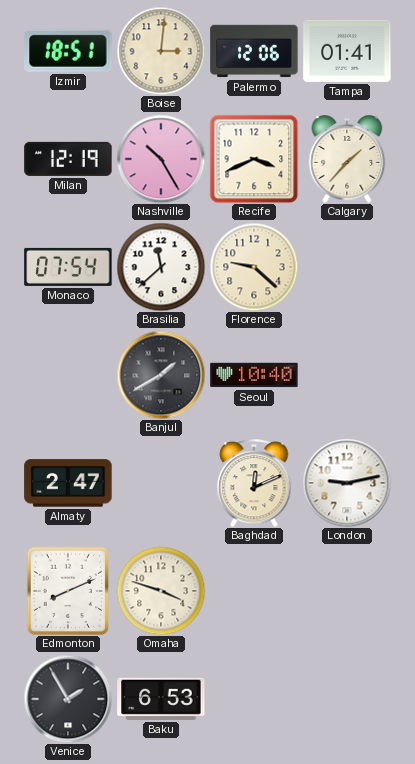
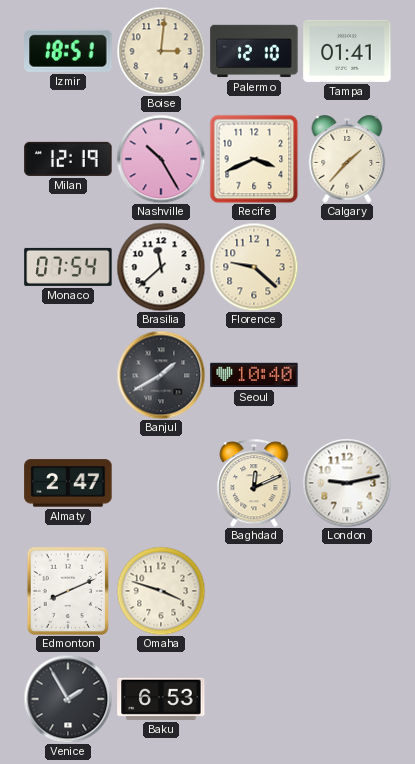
Palermo: 12:06 -> 12:10
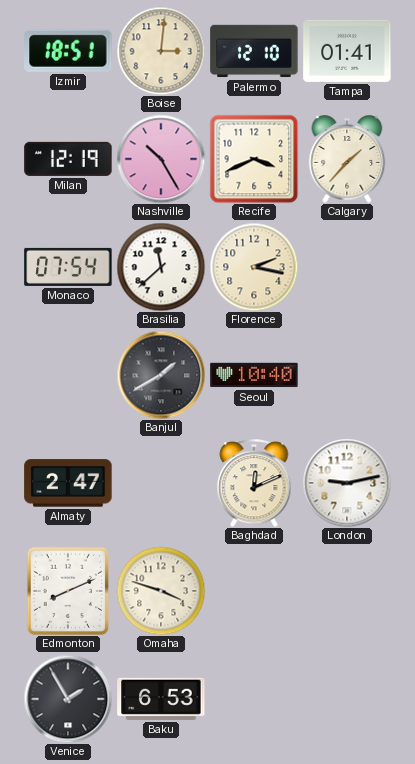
Florence: 9:22 -> 2:17
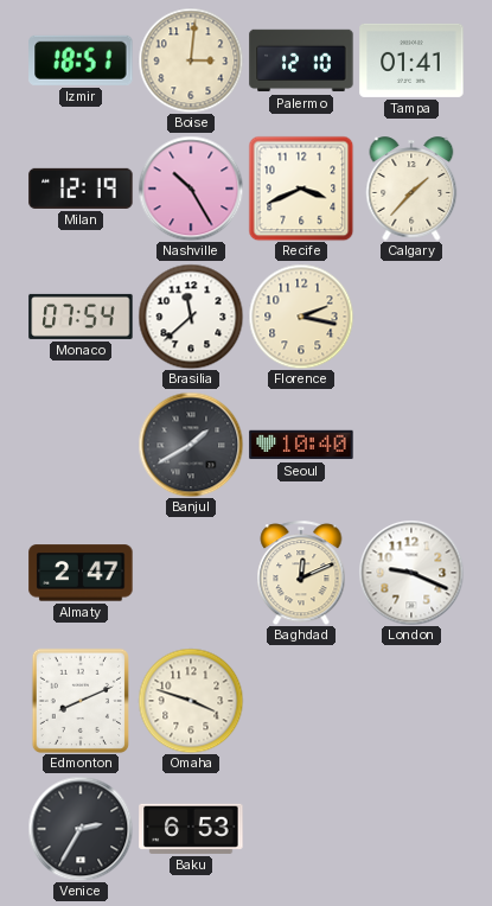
London: 9:13 -> 9:19
Venice: 1:55 -> 2:35
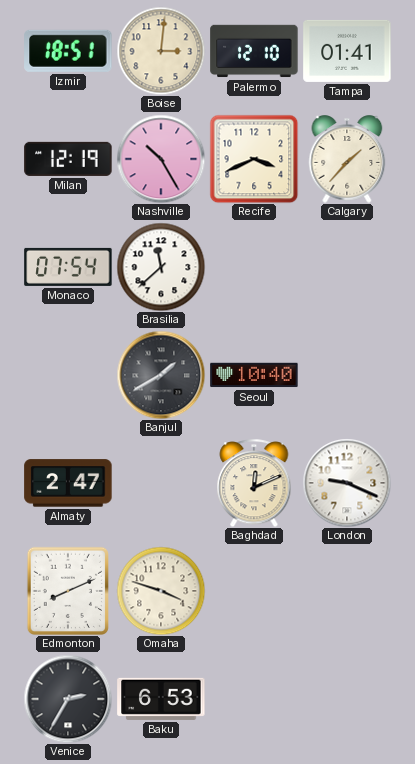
Florence: 2:17 -> none
